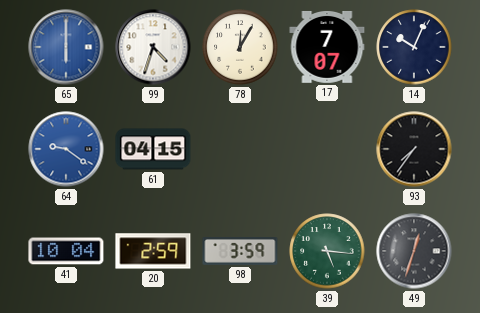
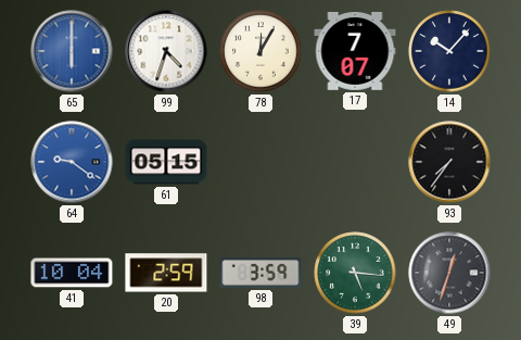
14: 10:04 -> 10:07
61: 04:15 -> 05:15
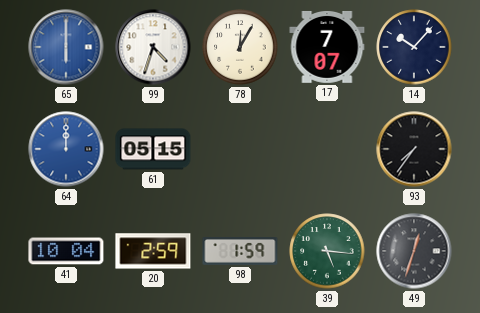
64: 9:21 -> 12:00
98: 3:59 -> 1:59
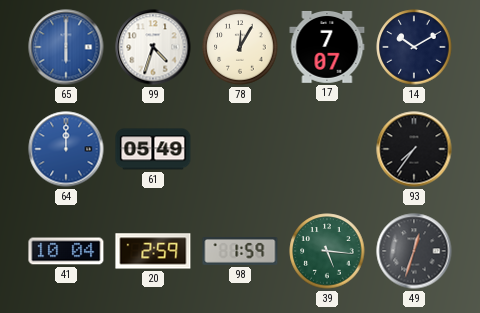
14: 10:07 -> 10:10
61: 05:15 -> 05:49
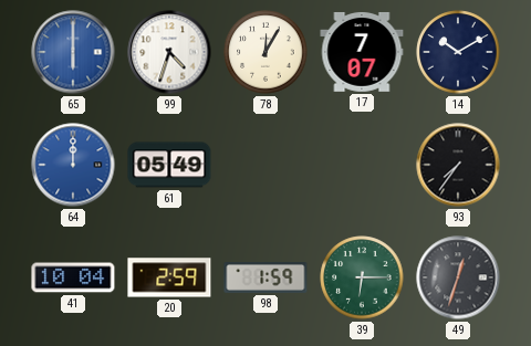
39: 5:16 -> 6:15
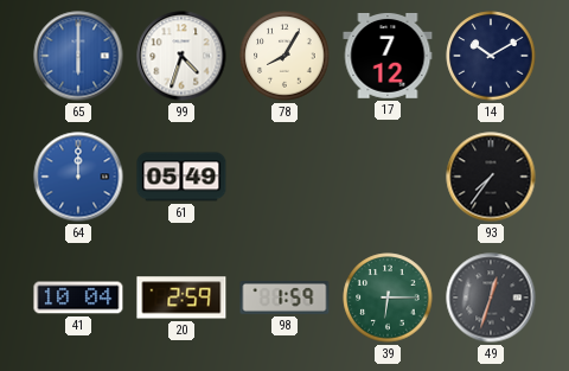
78: 12:05 -> 8:05
17: 7:07 -> 7:12
